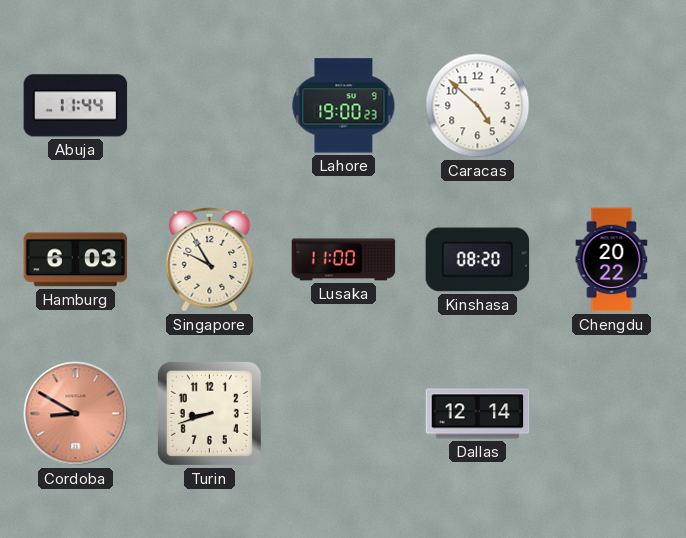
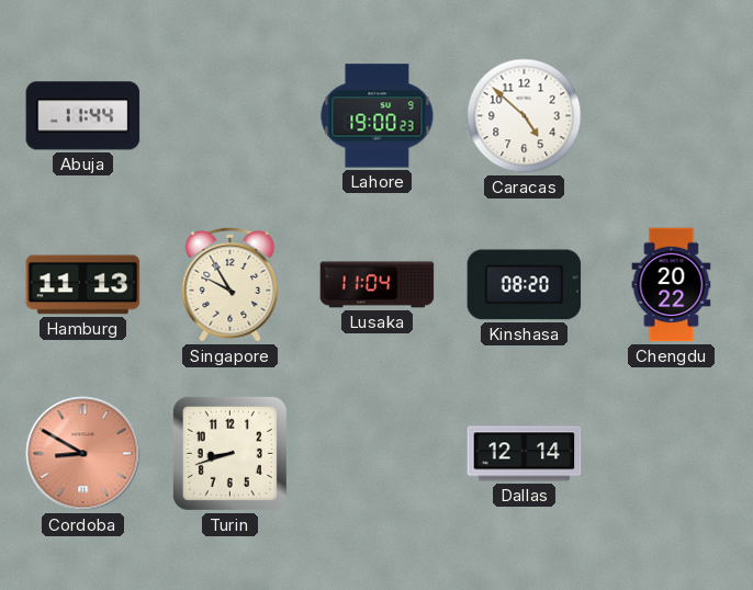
Hamburg: 6:03 -> 11:13
Lusaka: 11:00 -> 11:04
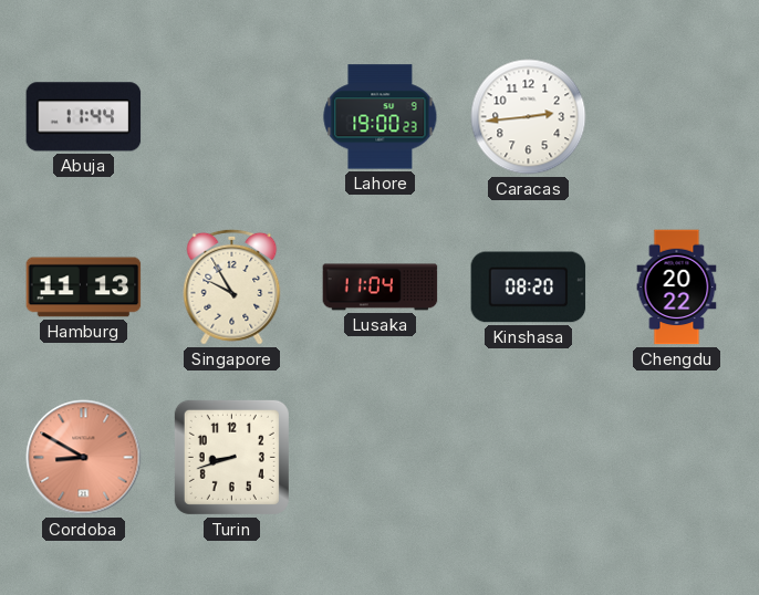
Caracas: 4:52 -> 2:44
Dallas: 12:14 -> none
